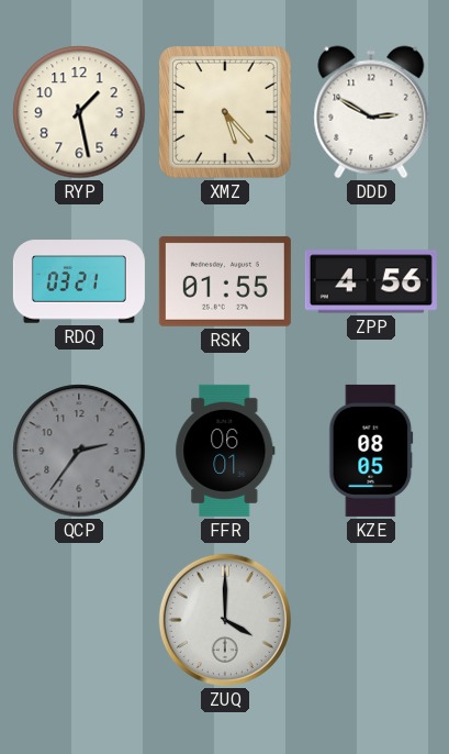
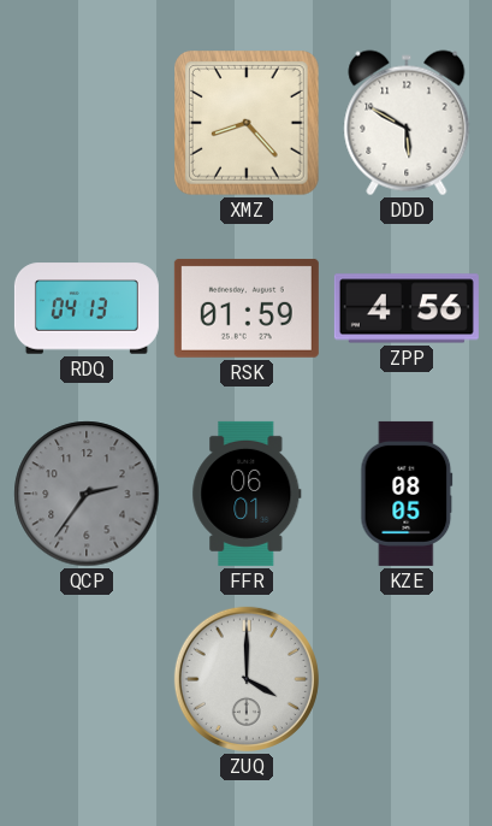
RYP: 1:28 -> none
XMZ: 5:23 -> 8:23
DDD: 2:50 -> 5:50
RDQ: 03:21 -> 04:13
RSK: 01:55 -> 01:59
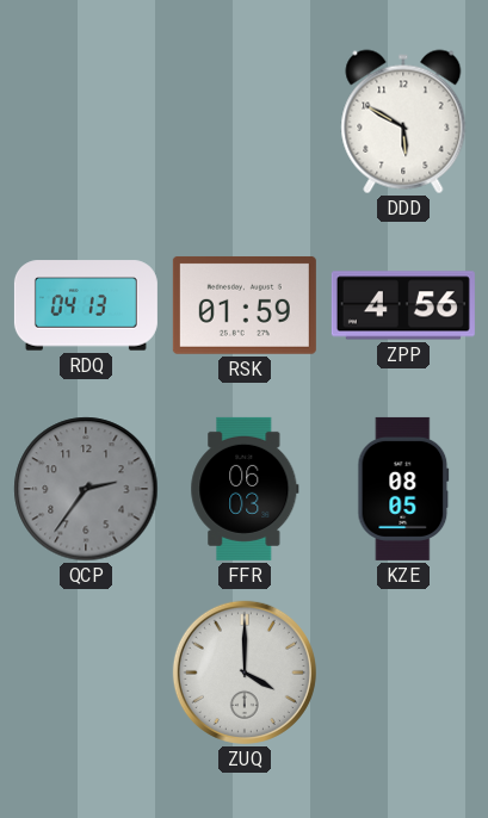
XMZ: 8:23 -> none
FFR: 06:01 -> 06:03
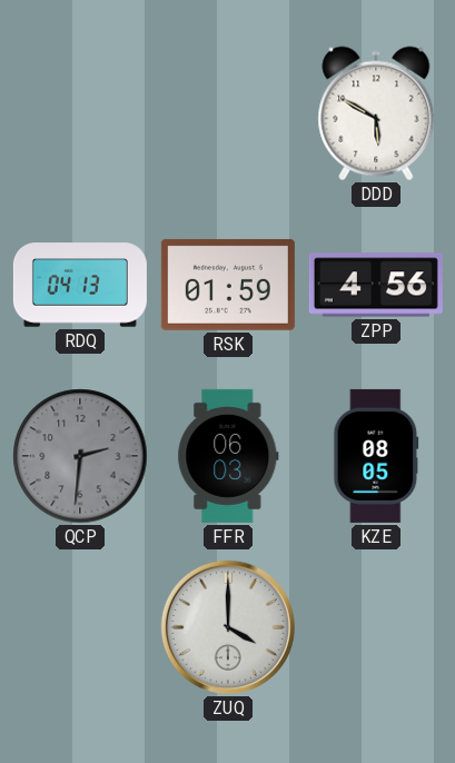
QCP: 2:36 -> 2:31
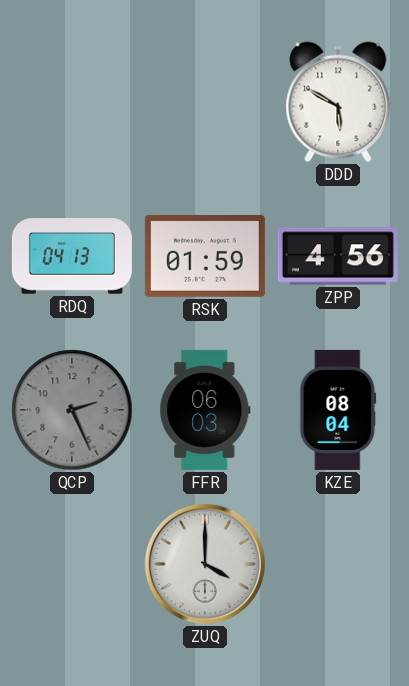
QCP: 2:31 -> 2:26
KZE: 08:05 -> 08:04
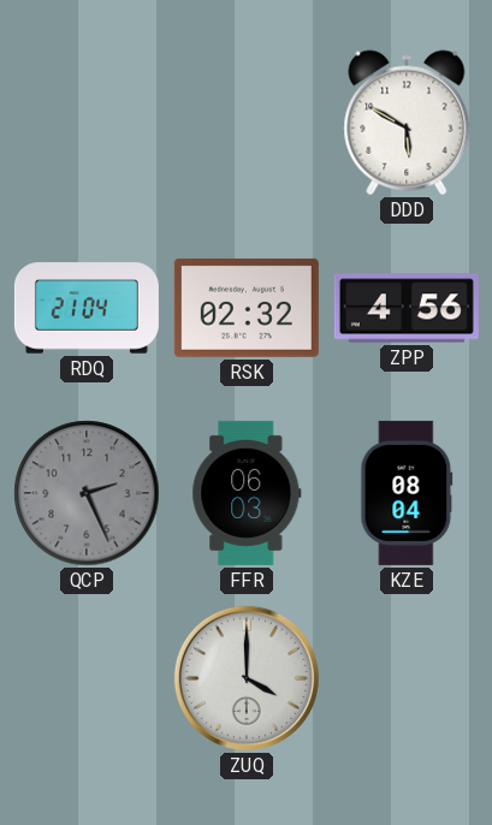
RDQ: 04:13 -> 21:04
RSK: 01:59 -> 02:32
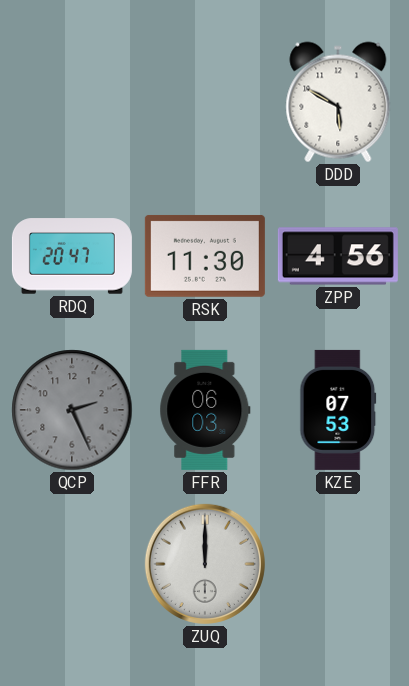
RDQ: 21:04 -> 20:47
RSK: 02:32 -> 11:30
KZE: 08:04 -> 07:53
ZUQ: 4:00 -> 12:00
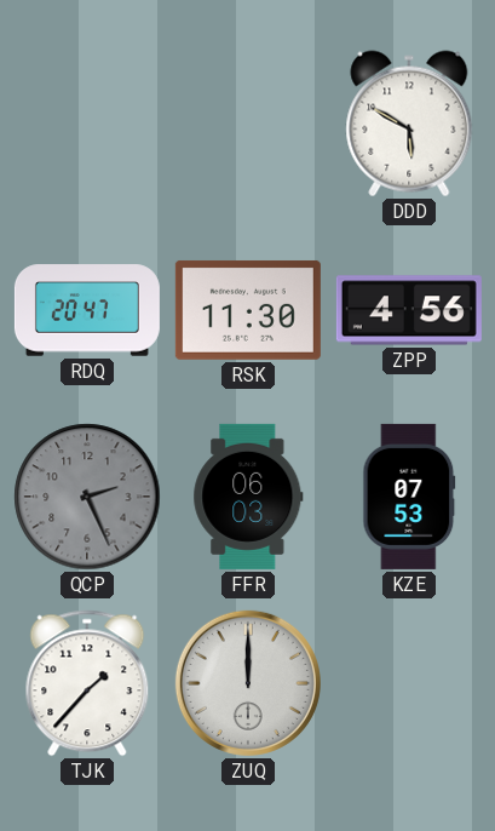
TJK: none -> 1:37
